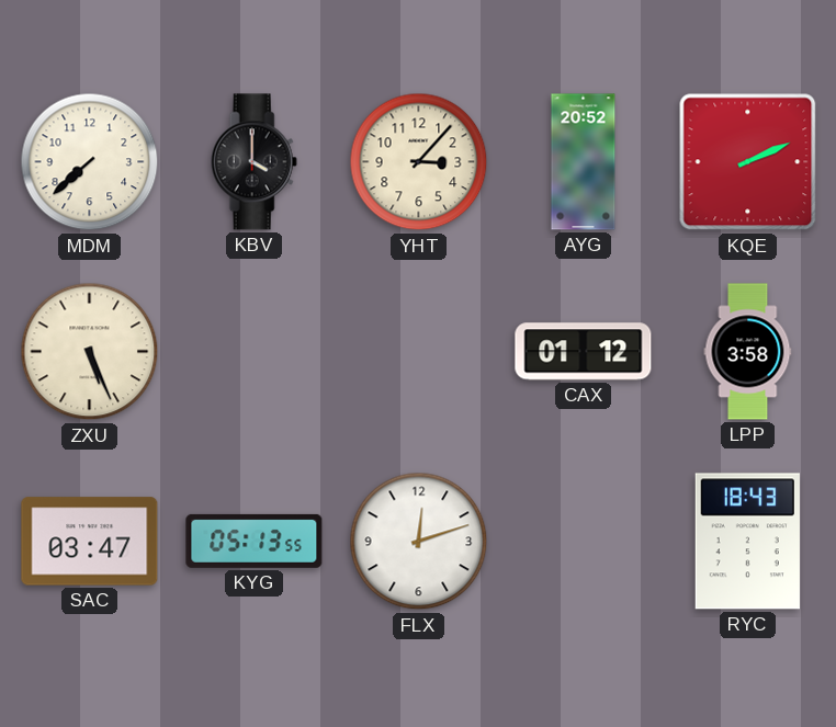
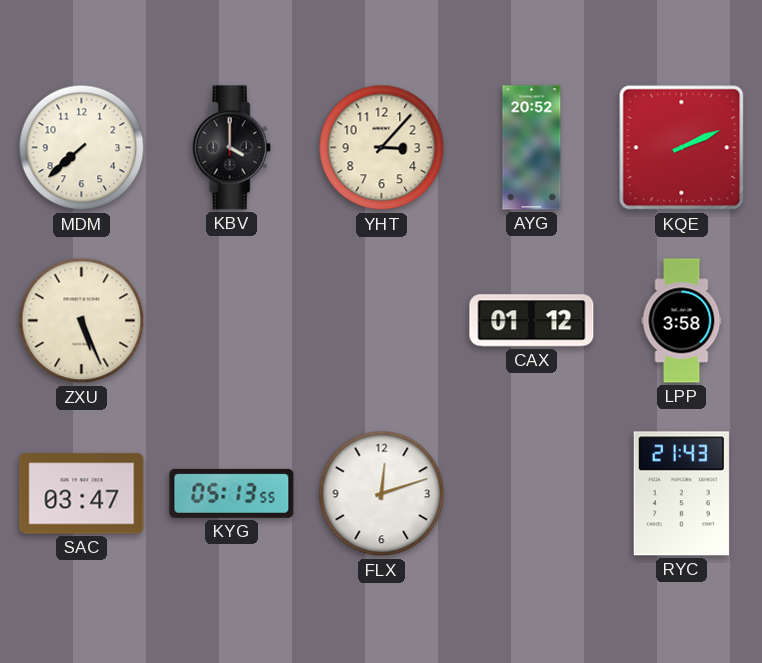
RYC: 18:43 -> 21:43
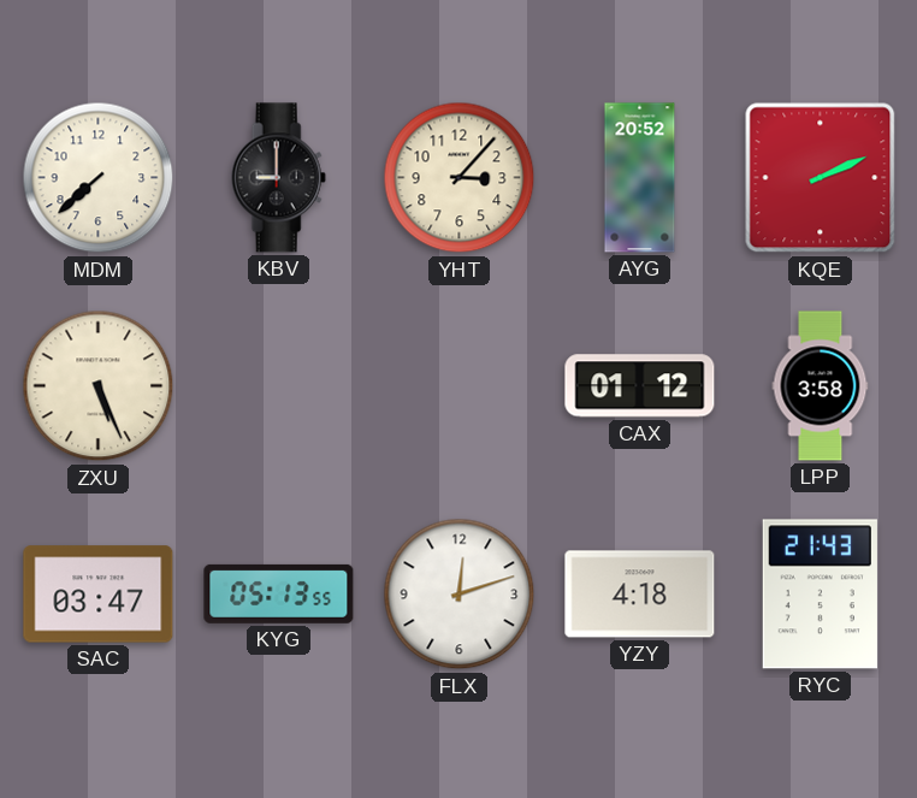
KBV: 4:00 -> 9:00
YZY: none -> 4:18
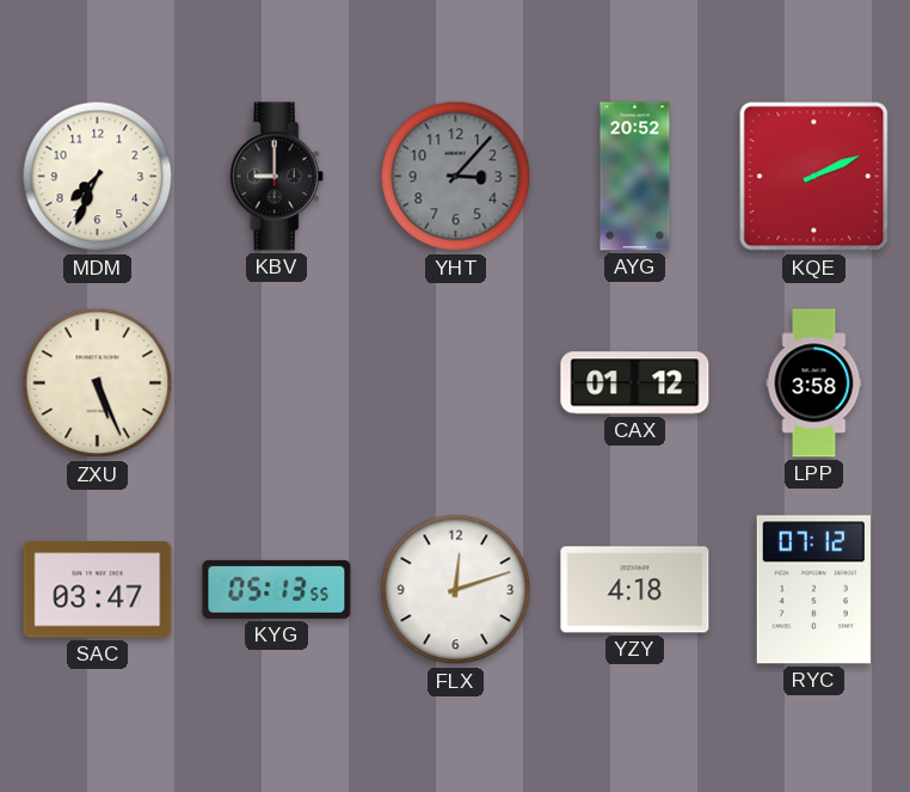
MDM: 7:38 -> 7:34
YHT dial: cream -> grey
RYC: 21:43 -> 07:12
